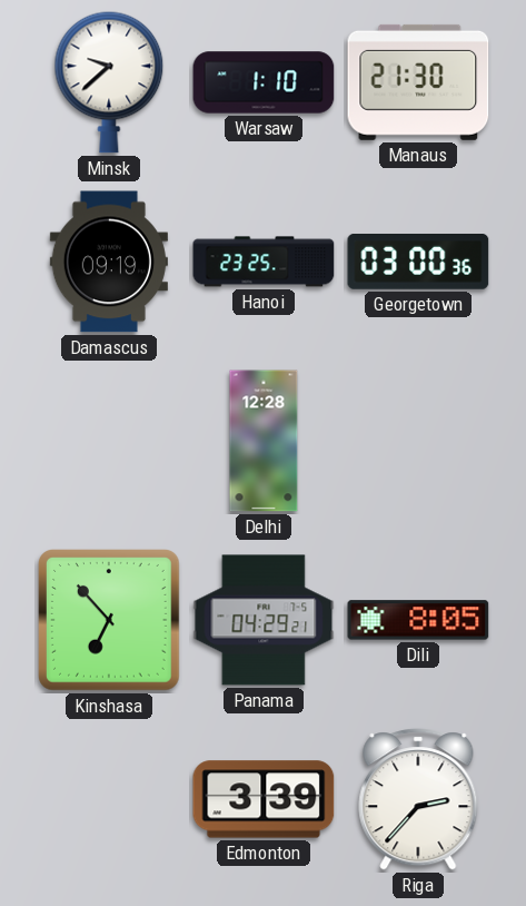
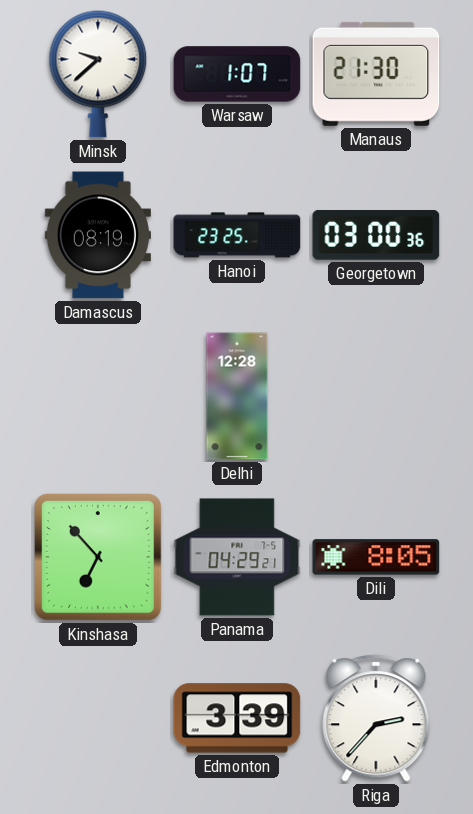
Warsaw: 1:10 -> 1:07
Damascus: 09:19 -> 08:19
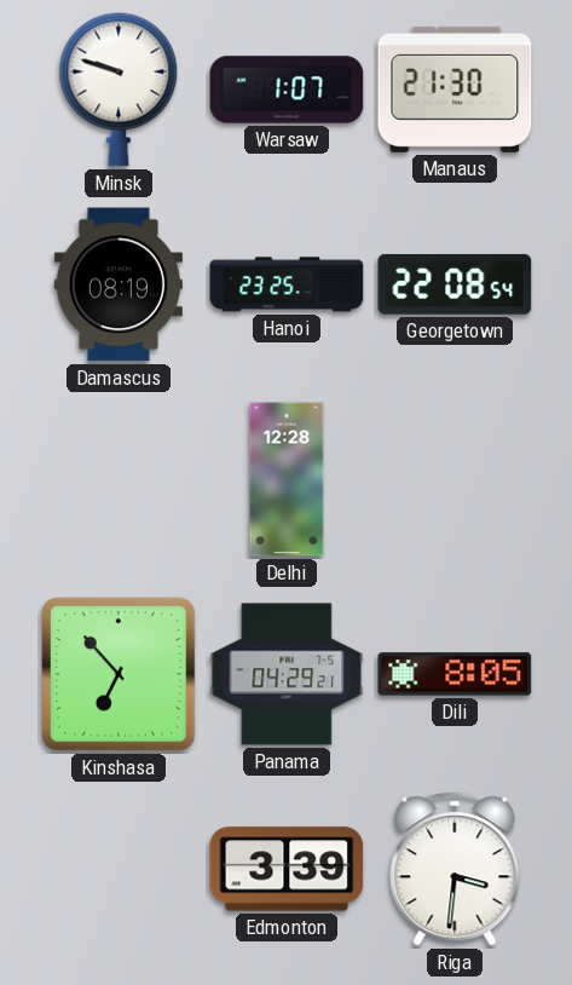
Minsk: 9:38 -> 9:48
Georgetown: 03:00 -> 22:08
Riga: 2:37 -> 3:31
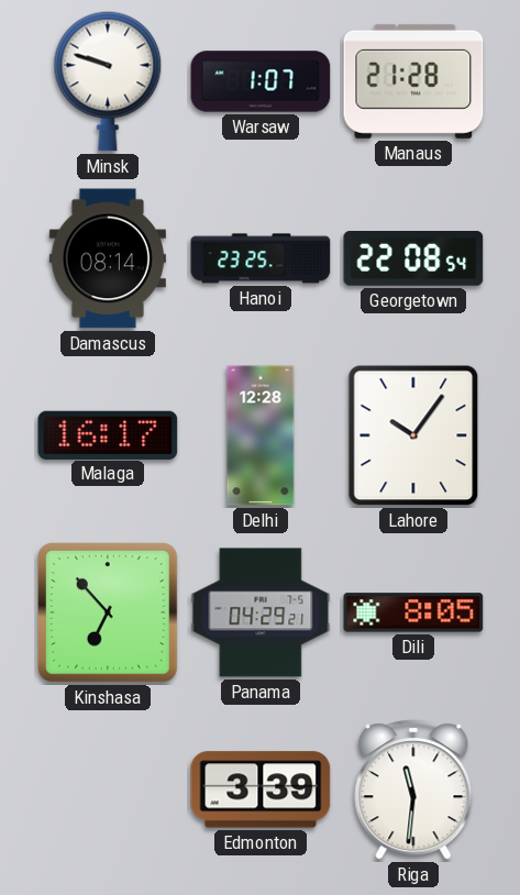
Manaus: 21:30 -> 21:28
Damascus: 08:19 -> 08:14
Malaga: none -> 16:17
Lahore: none -> 10:06
Riga: 3:31 -> 11:31
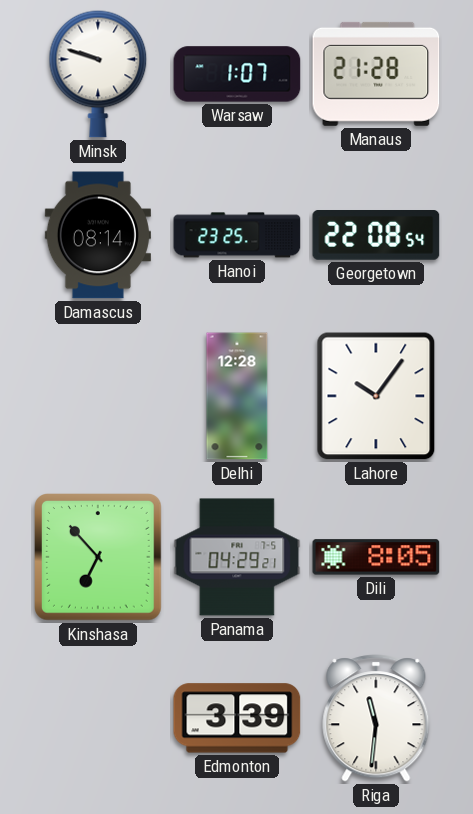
Malaga: 16:17 -> none
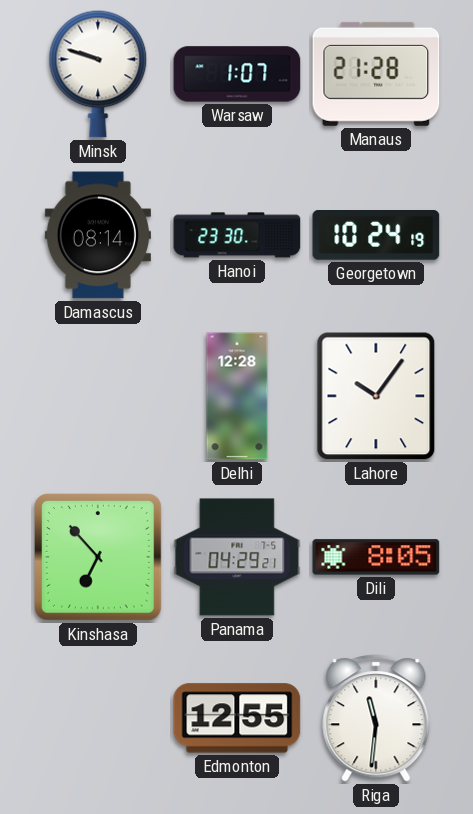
Hanoi: 23:25 -> 23:30
Georgetown: 22:08 -> 10:24
Edmonton: 3:39 -> 12:55
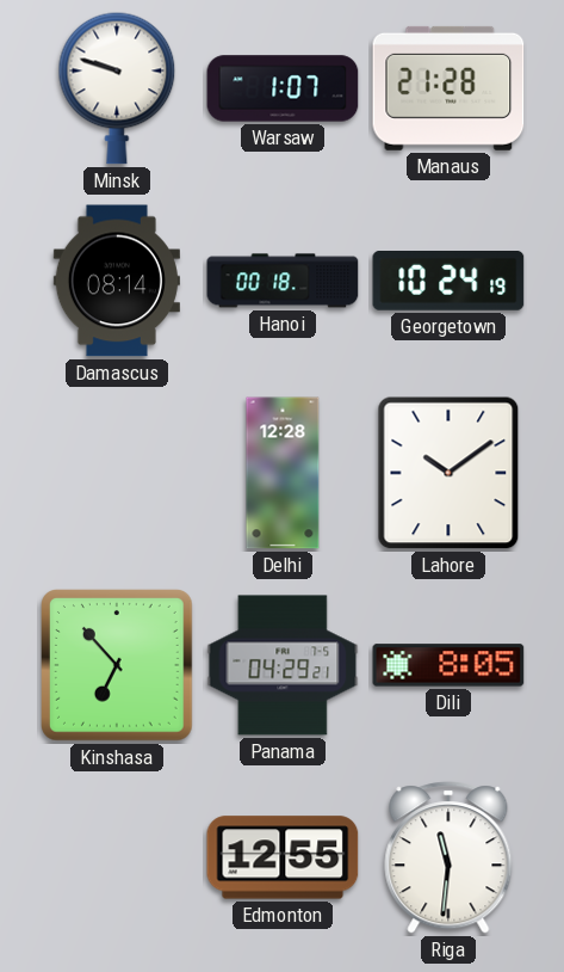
Hanoi: 23:30 -> 00:18
Lahore: 10:06 -> 10:09
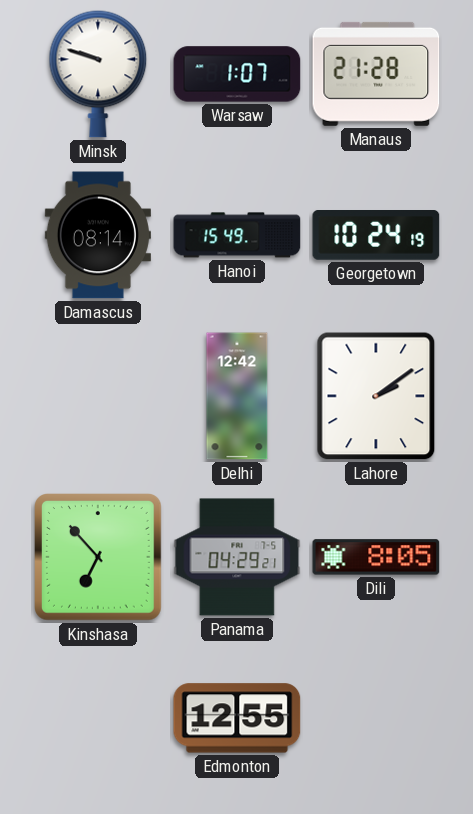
Hanoi: 00:18 -> 15:49
Delhi: 12:28 -> 12:42
Lahore: 10:09 -> 2:09
Riga: 11:31 -> none
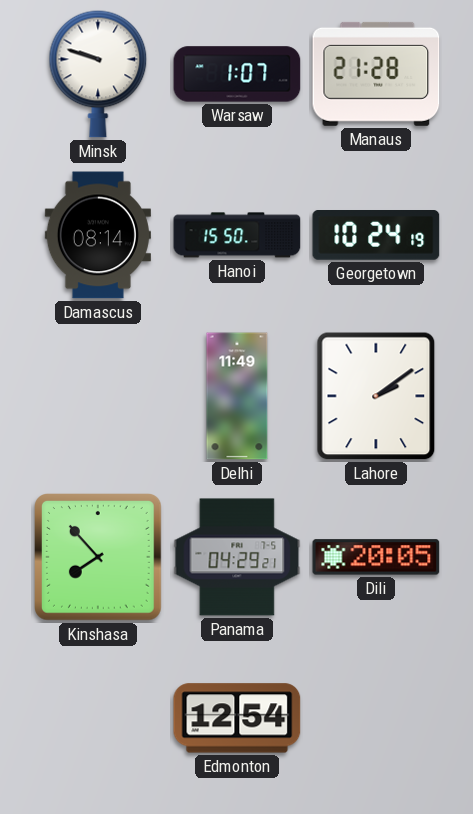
Hanoi: 15:49 -> 15:50
Delhi: 12:42 -> 11:49
Kinshasa: 6:53 -> 7:53
Dili: 8:05 -> 20:05
Edmonton: 12:55 -> 12:54
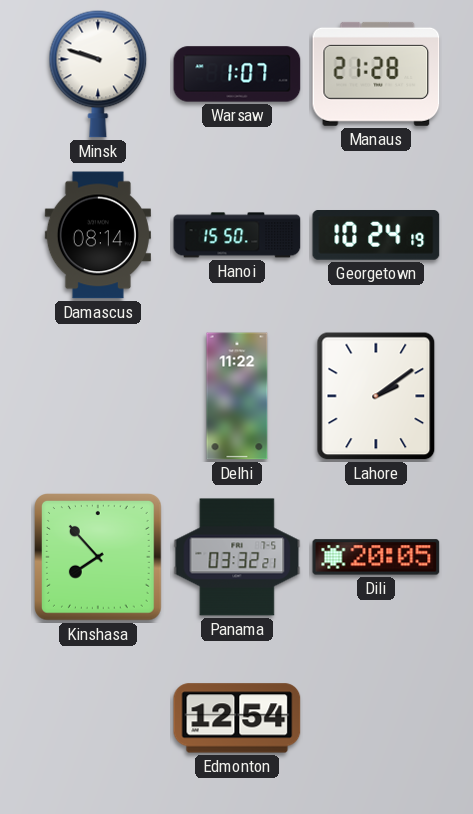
Delhi: 11:49 -> 11:22
Panama: 04:29 -> 03:32
